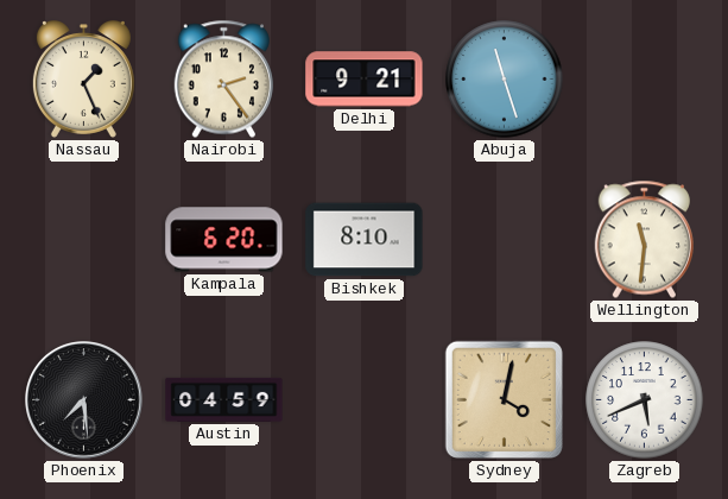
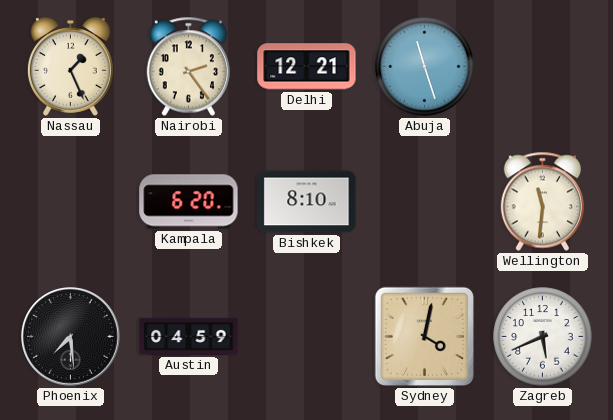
Delhi: 9:21 -> 12:21
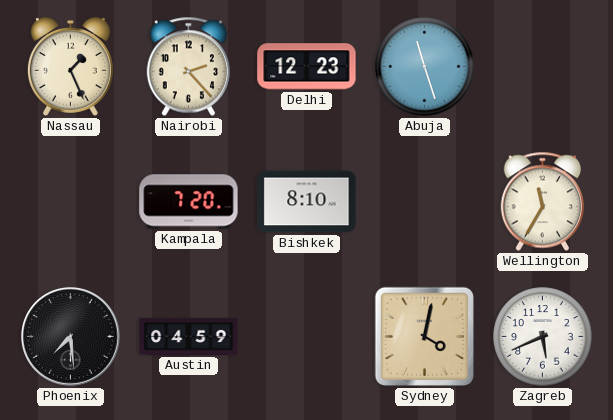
Nairobi: 2:24 -> 2:23
Delhi: 12:21 -> 12:23
Kampala: 6:20 -> 7:20
Wellington: 11:31 -> 11:35
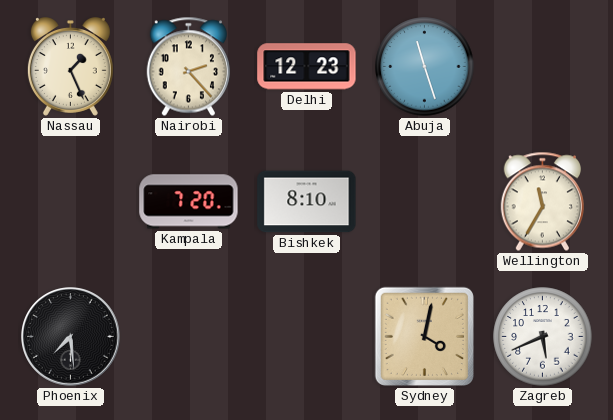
Austin: 04:59 -> none
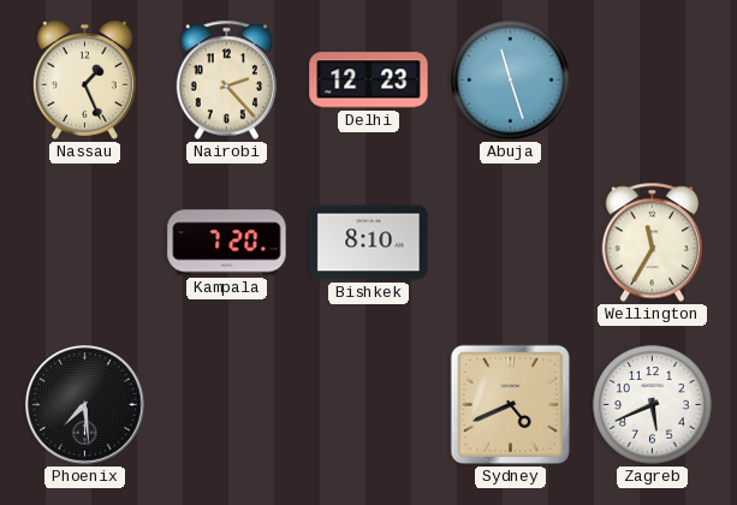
Sydney: 4:02 -> 4:41
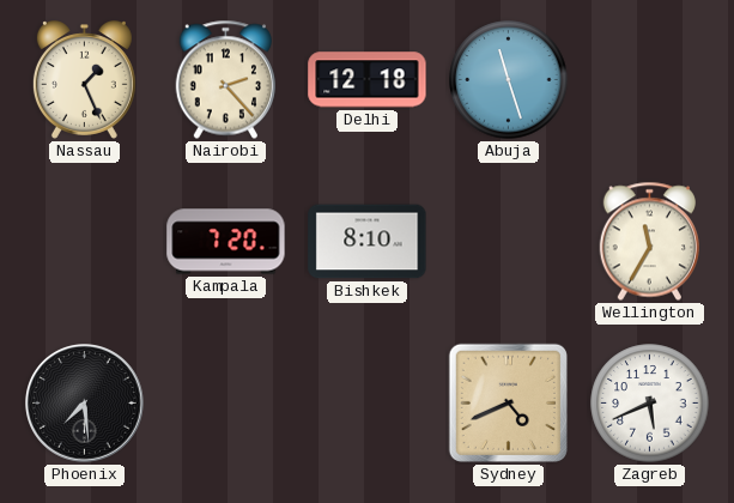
Delhi: 12:23 -> 12:18
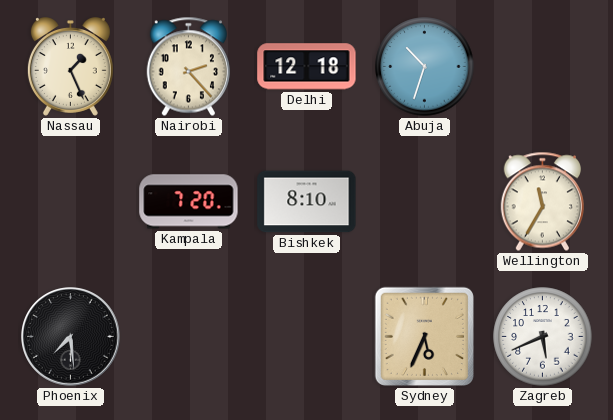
Abuja: 11:27 -> 10:33
Sydney: 4:41 -> 5:34
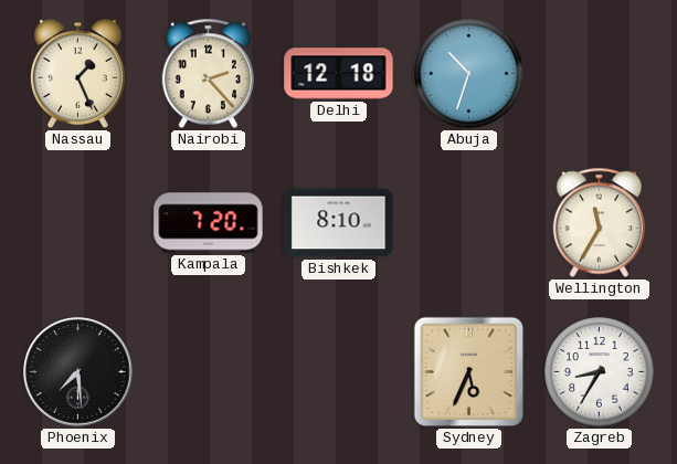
Zagreb: 5:41 -> 8:35
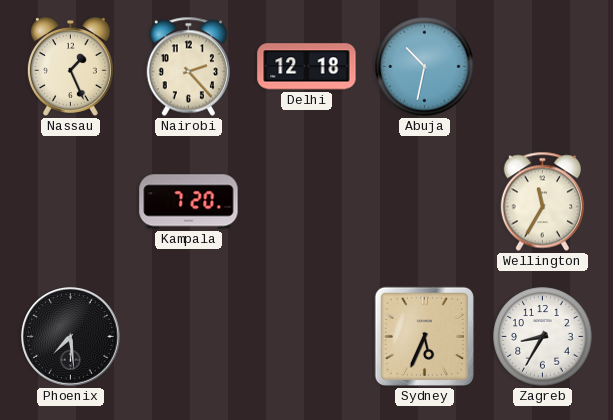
Abuja: 10:33 -> 10:32
Bishkek: 8:10 -> none
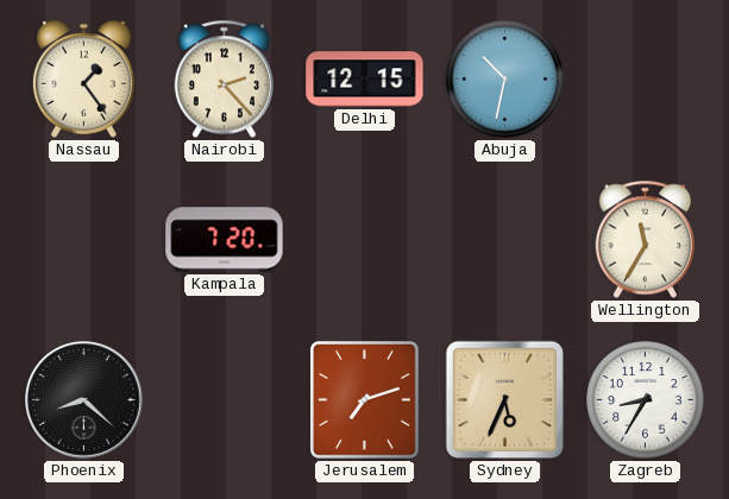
Nassau: 1:26 -> 1:24
Delhi: 12:18 -> 12:15
Phoenix: 7:29 -> 8:22
Jerusalem: none -> 7:12
